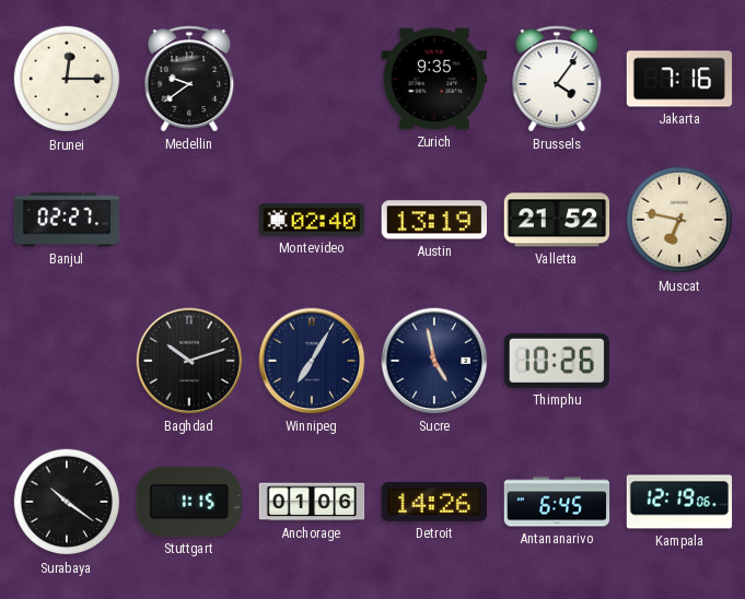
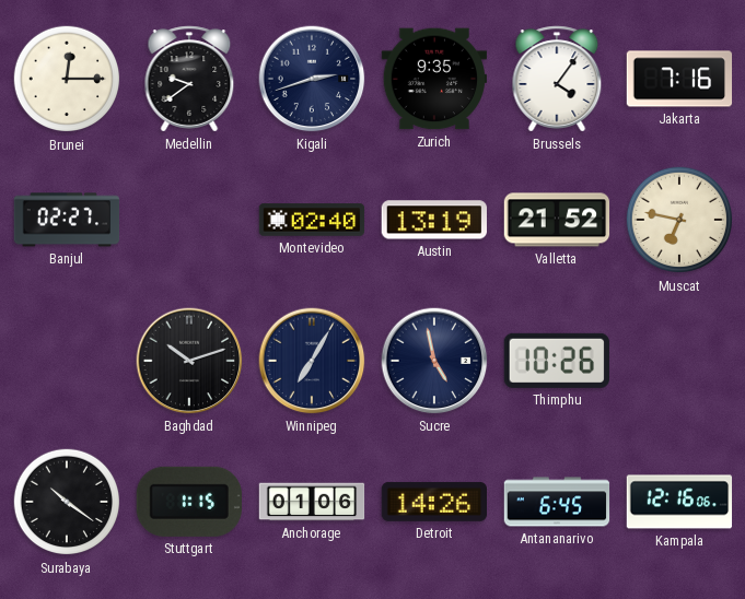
Kigali: none -> 2:42
Kampala: 12:19 -> 12:16
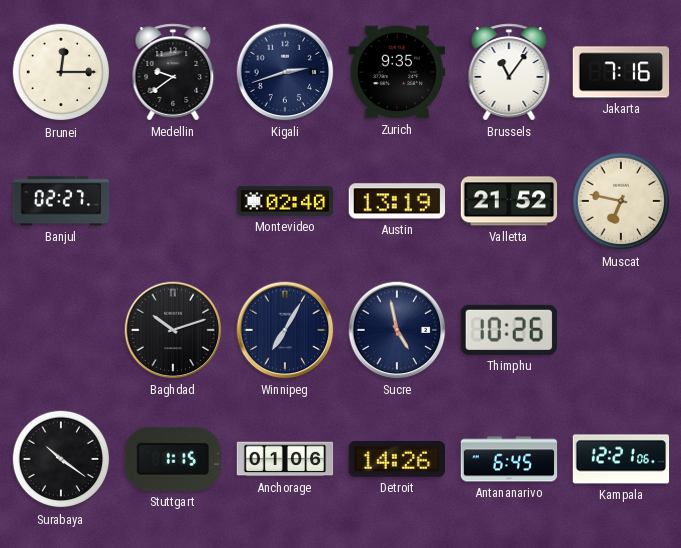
Brussels: 4:06 -> 11:06
Kampala: 12:16 -> 12:21
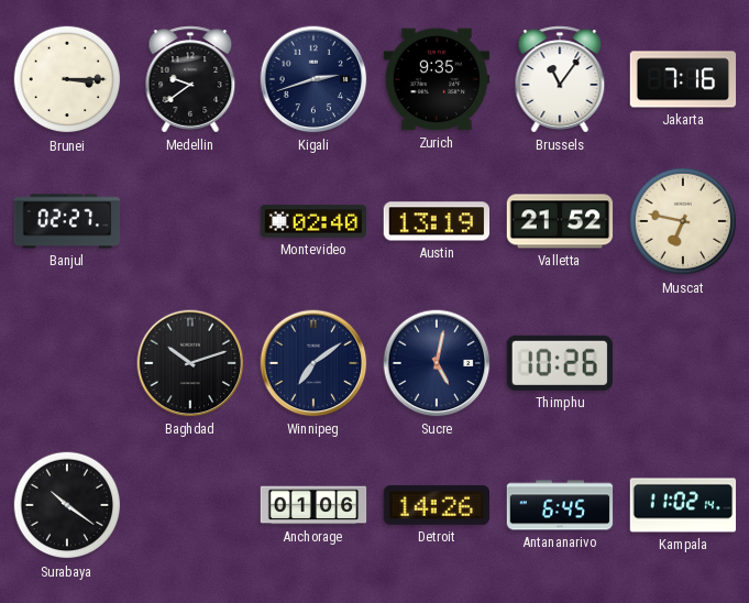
Brunei: 12:15 -> 3:15
Winnipeg: 7:05 -> 7:09
Sucre: 4:58 -> 5:02
Stuttgart: 1:15 -> none
Kampala: 12:21 -> 11:02
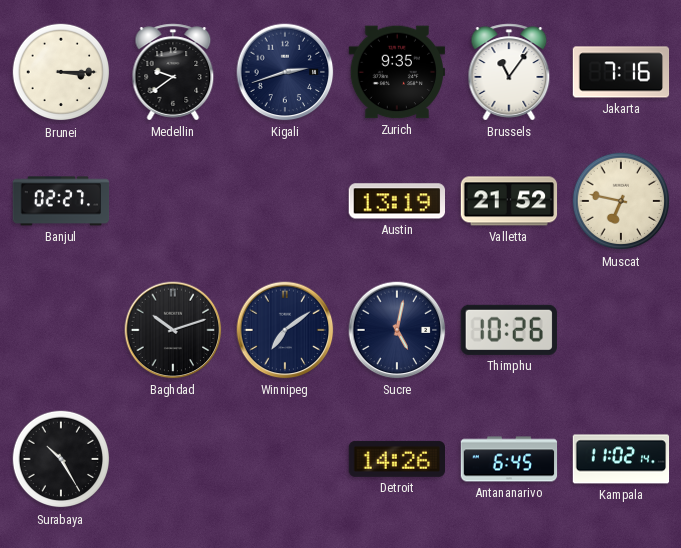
Montevideo: 02:40 -> none
Surabaya: 10:21 -> 10:25
Anchorage: 01:06 -> none
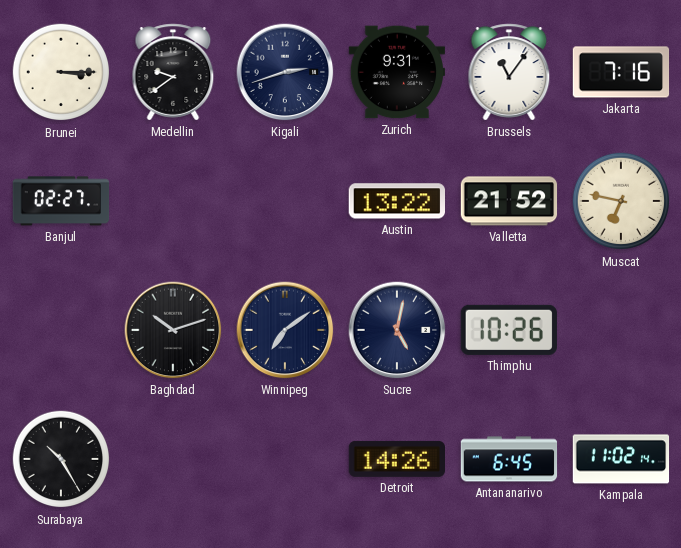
Zurich: 9:35 -> 9:31
Austin: 13:19 -> 13:22
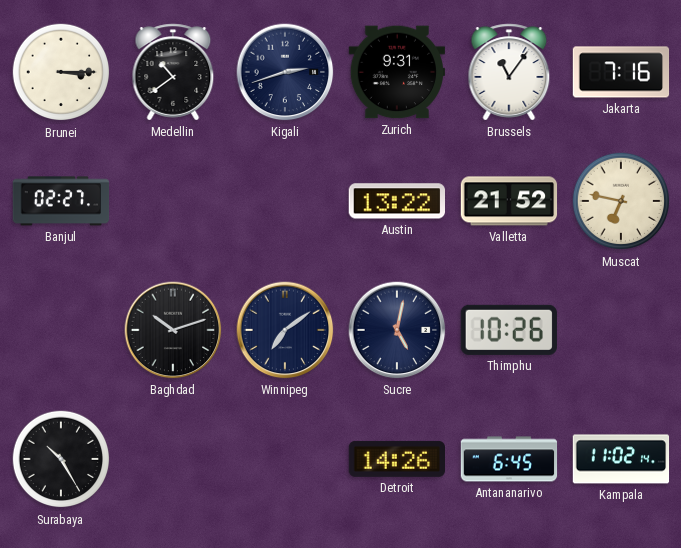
Medellin: 9:39 -> 10:39
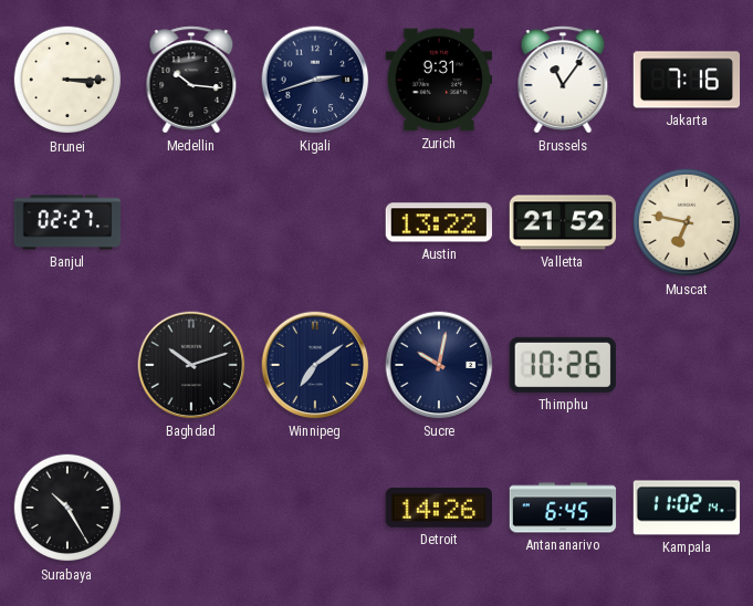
Medellin: 10:39 -> 10:16
Sucre: 5:02 -> 10:02
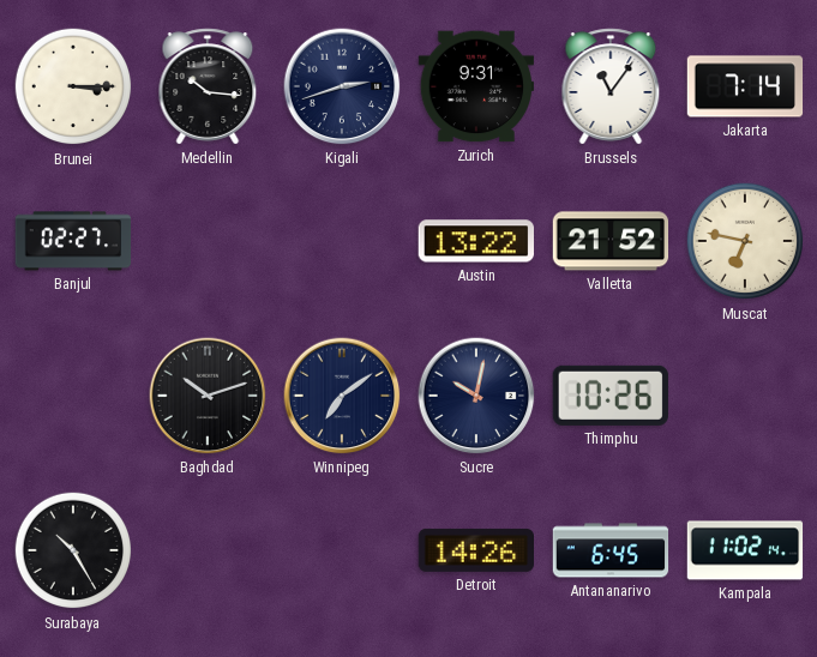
Jakarta: 7:16 -> 7:14
